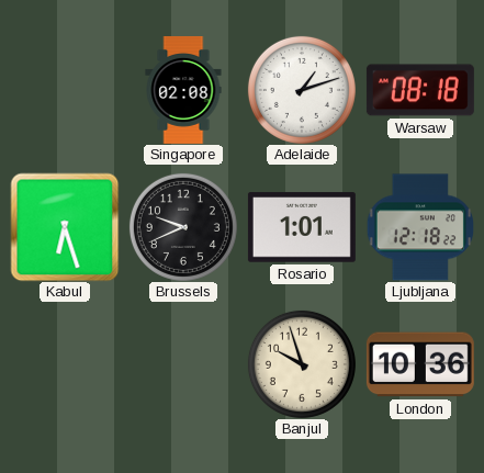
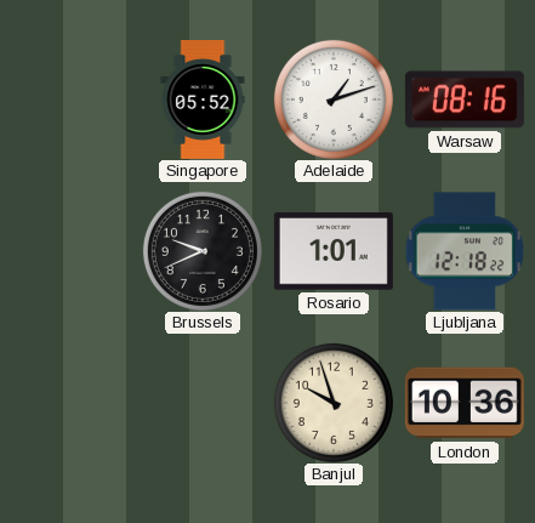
Singapore: 02:08 -> 05:52
Warsaw: 08:18 -> 08:16
Kabul: 6:27 -> none
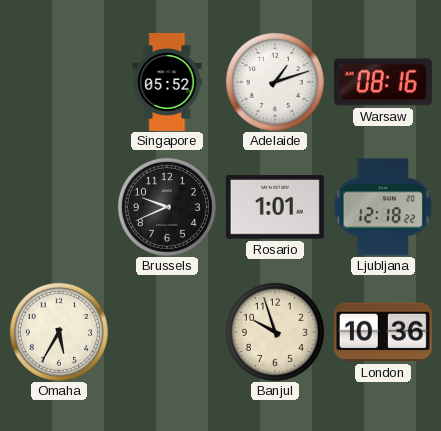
Omaha: none -> 5:35
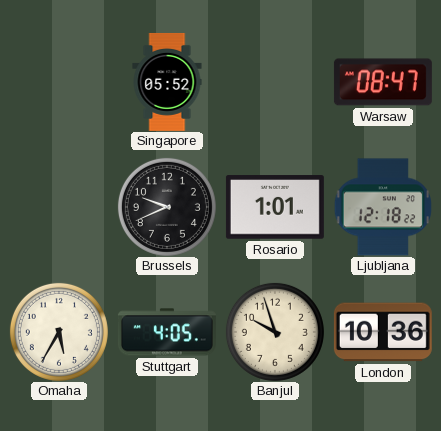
Adelaide: 1:12 -> none
Warsaw: 08:16 -> 08:47
Stuttgart: none -> 4:05
